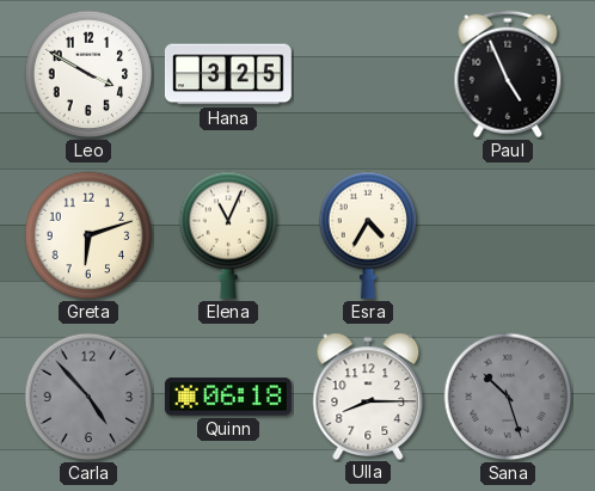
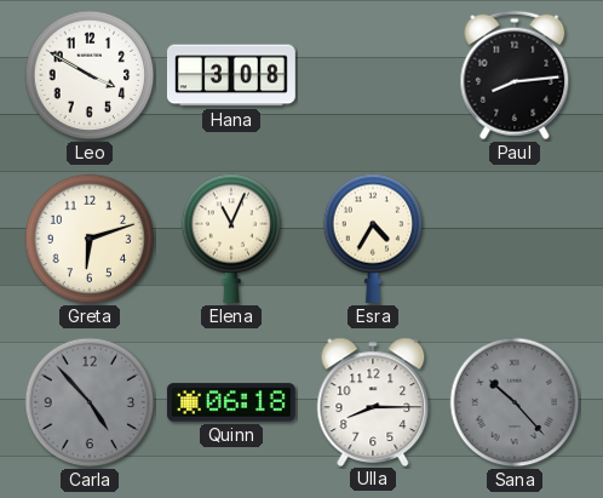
Hana: 3:25 -> 3:08
Paul: 4:56 -> 8:14
Sana: 10:27 -> 10:23
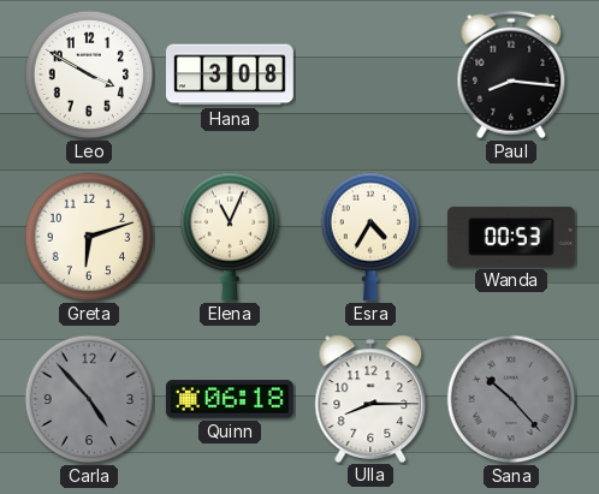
Paul: 8:14 -> 8:16
Wanda: none -> 00:53
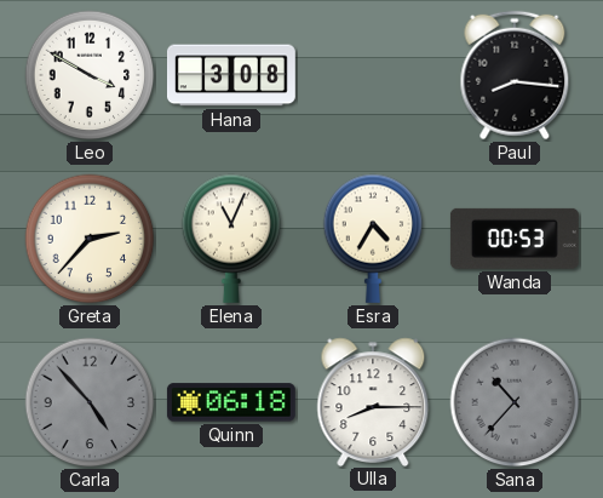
Greta: 6:12 -> 2:37
Sana: 10:23 -> 10:37
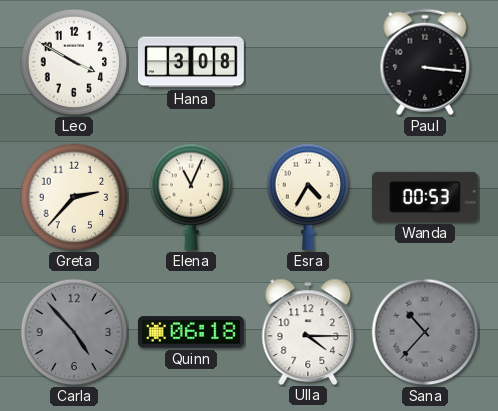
Paul: 8:16 -> 3:16
Ulla: 8:15 -> 4:15
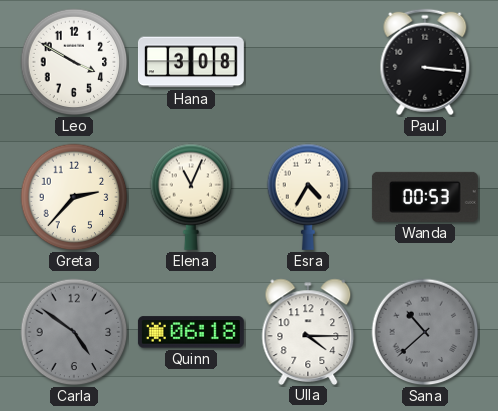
Carla: 4:53 -> 4:51
Sana: 10:37 -> 10:38
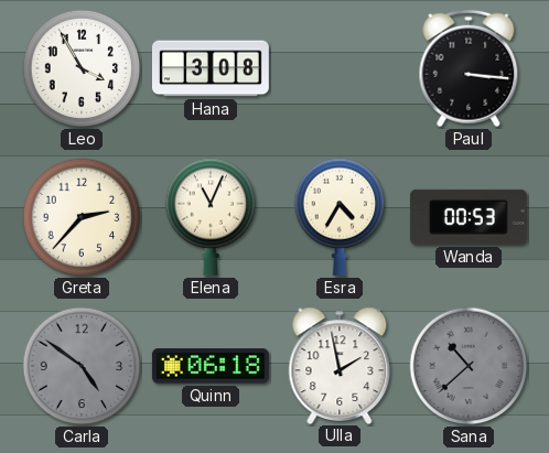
Leo: 3:50 -> 3:55
Ulla: 4:15 -> 1:58
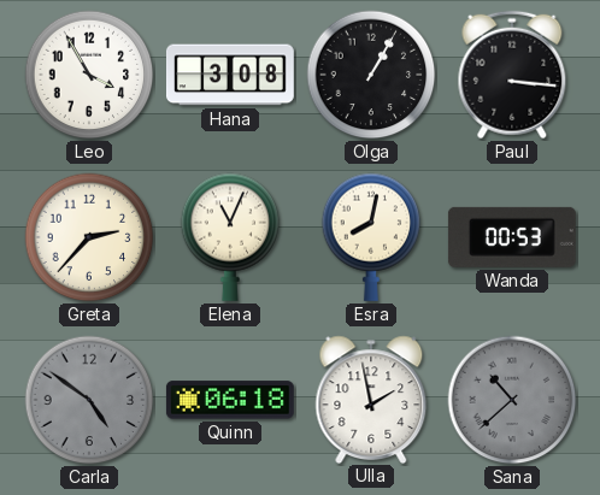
Olga: none -> 1:05
Esra: 4:35 -> 8:02
